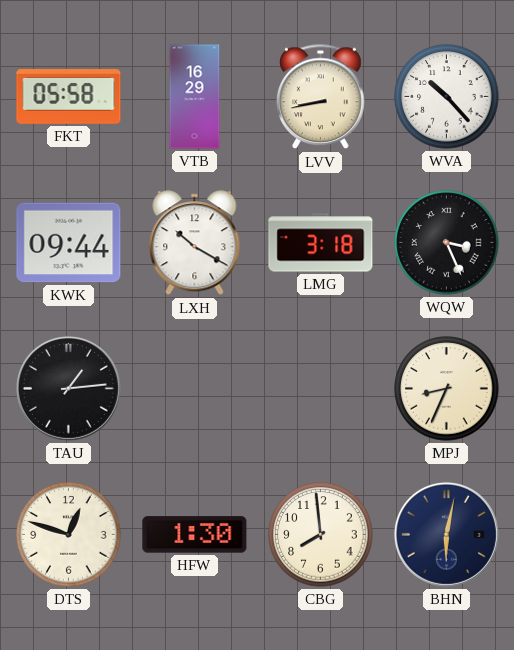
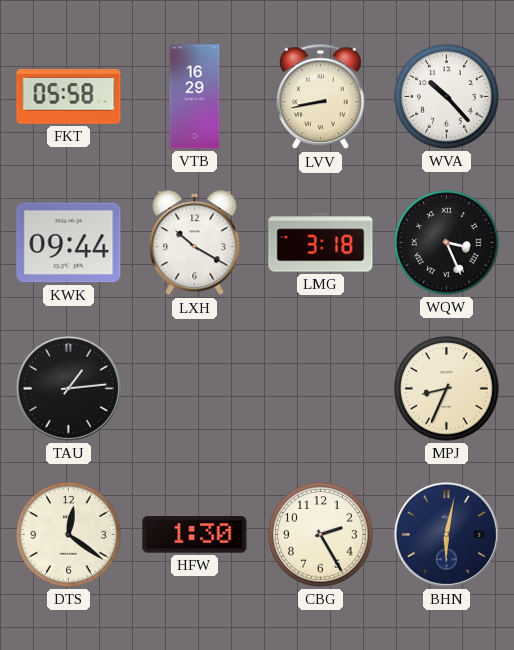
DTS: 12:48 -> 12:21
CBG: 7:59 -> 2:25
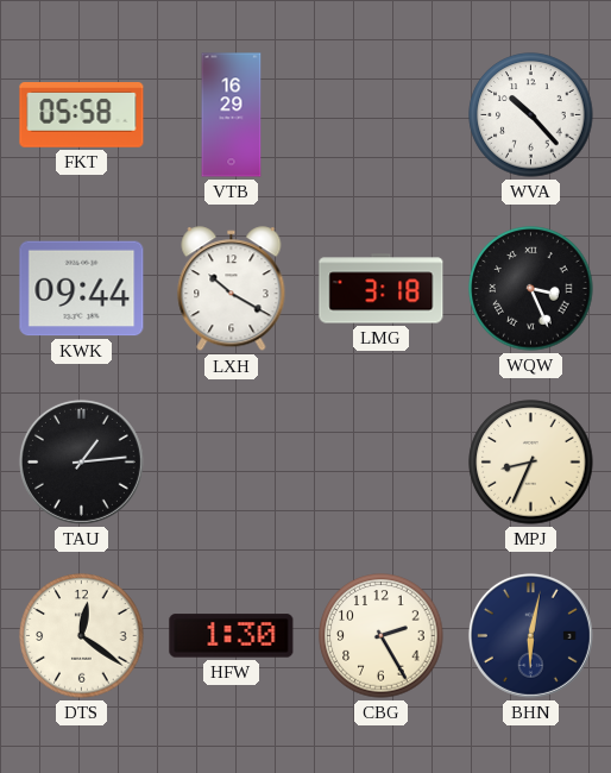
LVV: 8:43 -> none
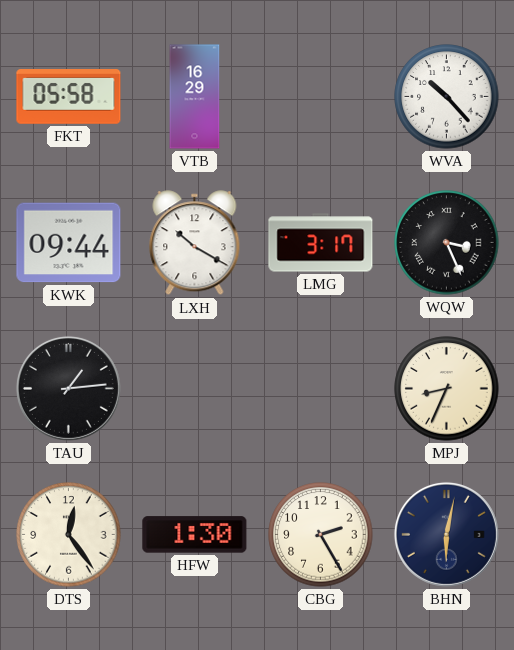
LMG: 3:18 -> 3:17
DTS: 12:21 -> 12:24
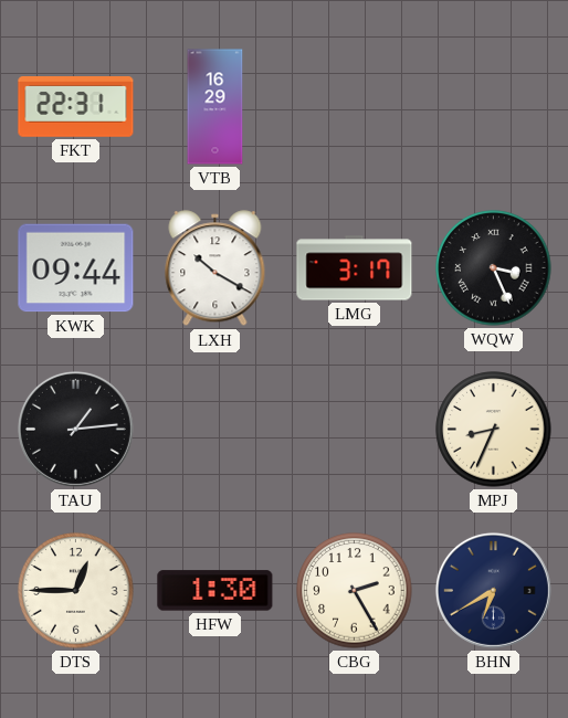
FKT: 05:58 -> 22:31
WVA: 10:23 -> none
DTS: 12:24 -> 12:45
BHN: 6:02 -> 6:40
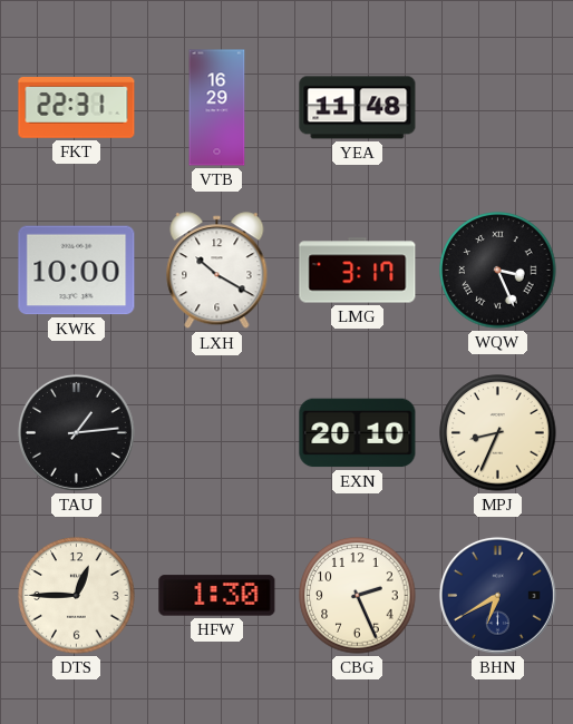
YEA: none -> 11:48
KWK: 09:44 -> 10:00
EXN: none -> 20:10
CBG: 2:25 -> 2:26
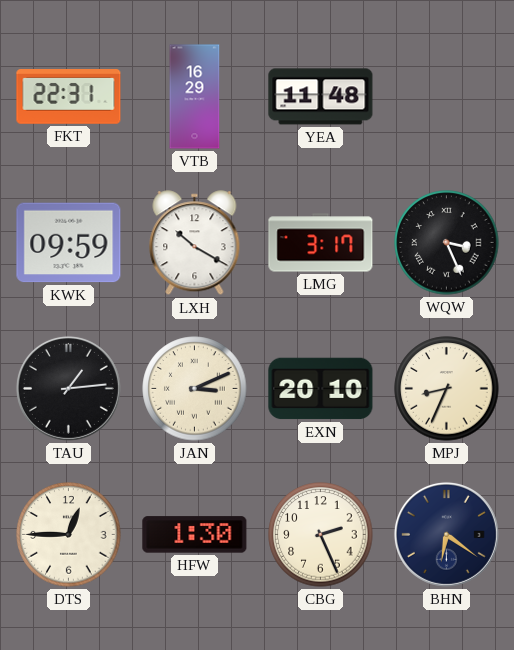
KWK: 10:00 -> 09:59
JAN: none -> 3:11
BHN: 6:40 -> 6:21
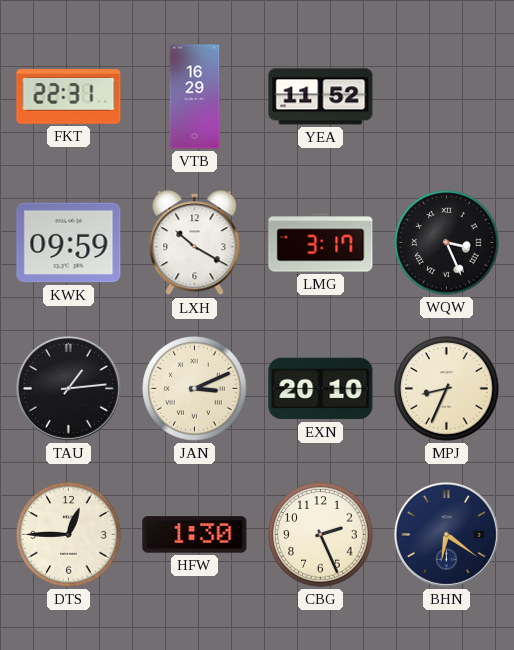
YEA: 11:48 -> 11:52
